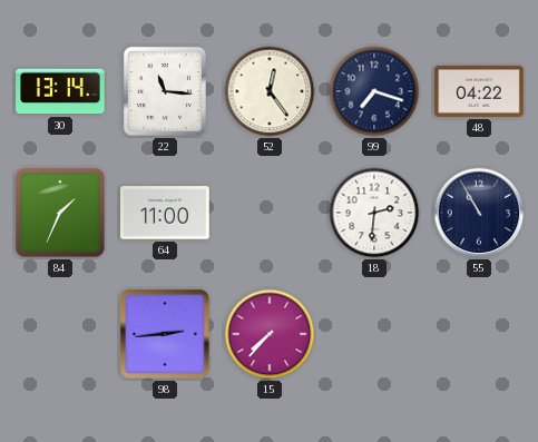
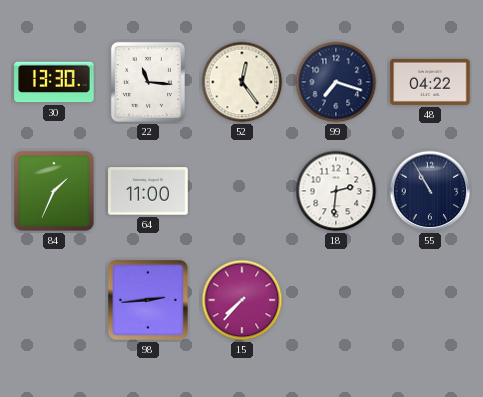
30: 13:14 -> 13:30
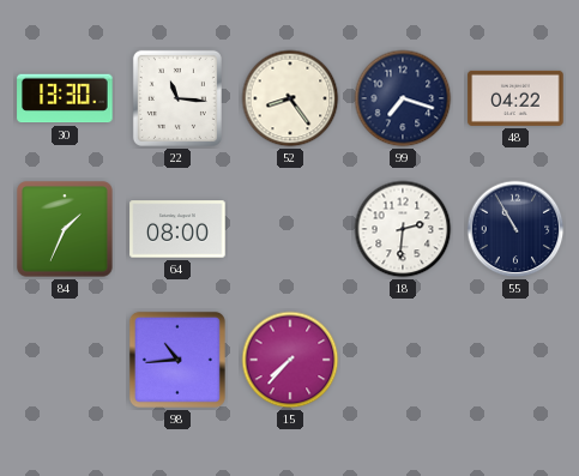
52: 12:24 -> 8:24
64: 11:00 -> 08:00
98: 2:44 -> 10:44
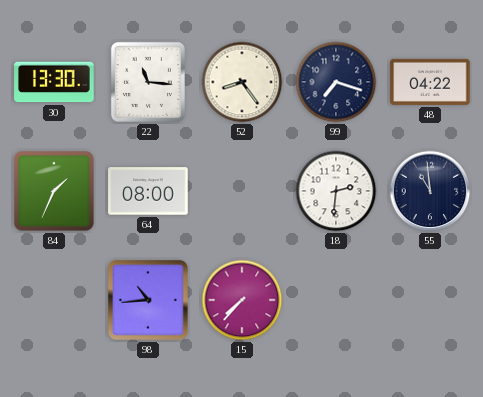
55: 10:55 -> 10:59
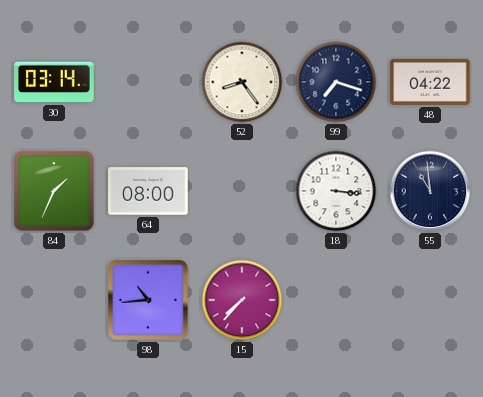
30: 13:30 -> 03:14
22: 11:16 -> none
18: 2:31 -> 3:16
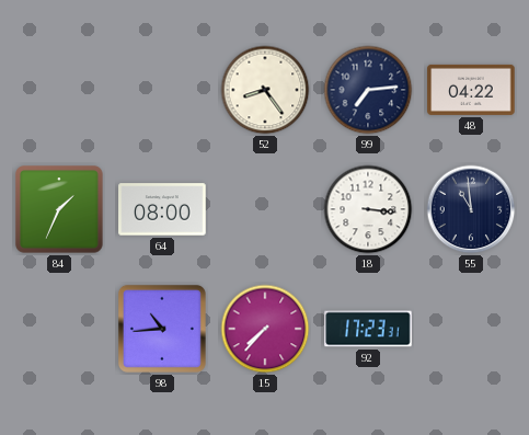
30: 03:14 -> none
99: 7:18 -> 7:14
92: none -> 17:23
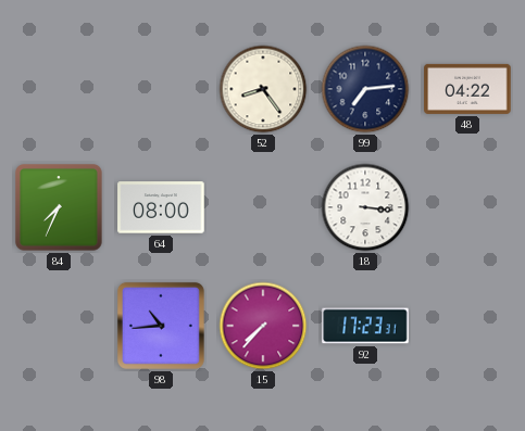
84: 1:34 -> 7:34
55: 10:59 -> none
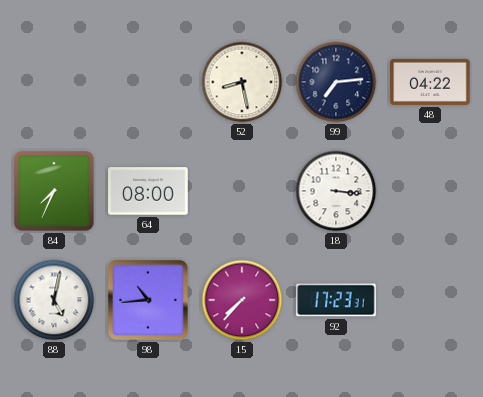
52: 8:24 -> 8:28
88: none -> 5:02
